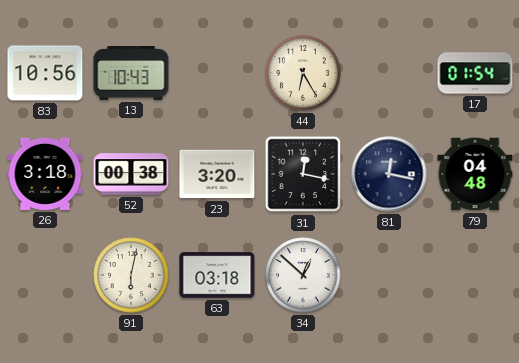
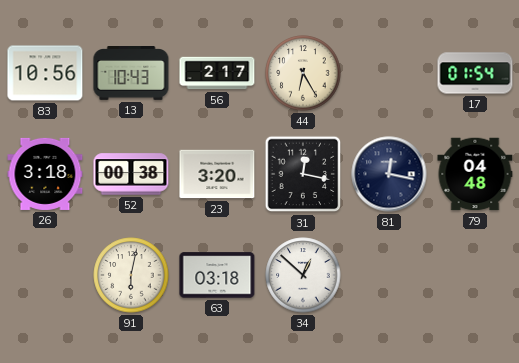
56: none -> 2:17
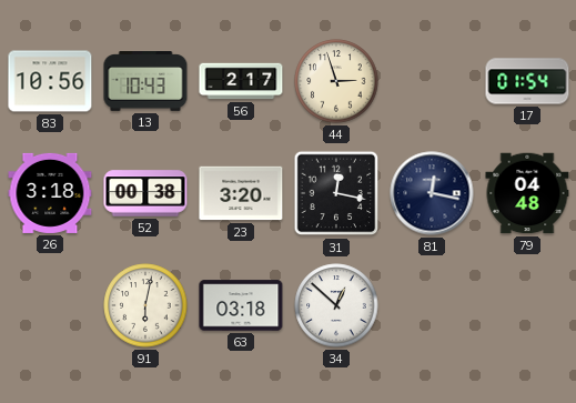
44: 6:25 -> 2:57
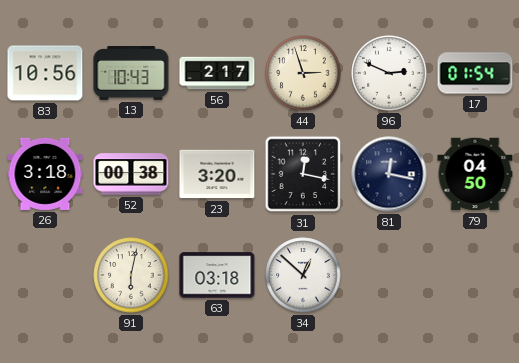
96: none -> 2:49
79: 04:48 -> 04:50
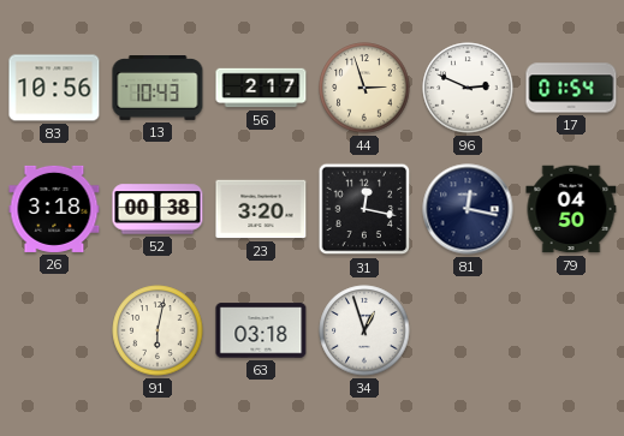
34: 12:52 -> 12:57
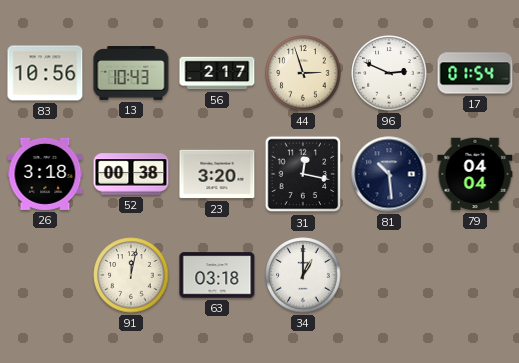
81: 12:17 -> 10:29
79: 04:50 -> 04:04
91: 6:02 -> 12:02
34: 12:57 -> 1:00
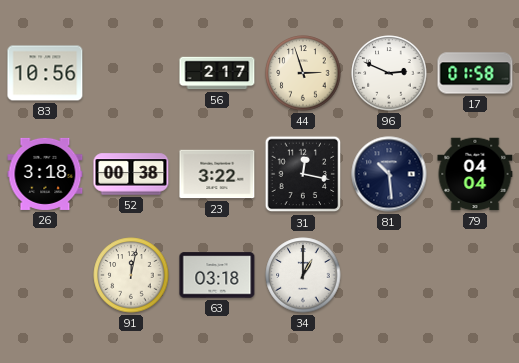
13: 10:43 -> none
17: 01:54 -> 01:58
23: 3:20 -> 3:22
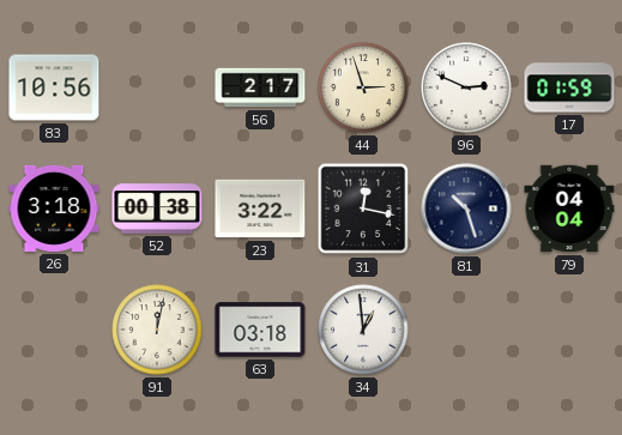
17: 01:58 -> 01:59
81: 10:29 -> 10:27
34: 1:00 -> 12:59
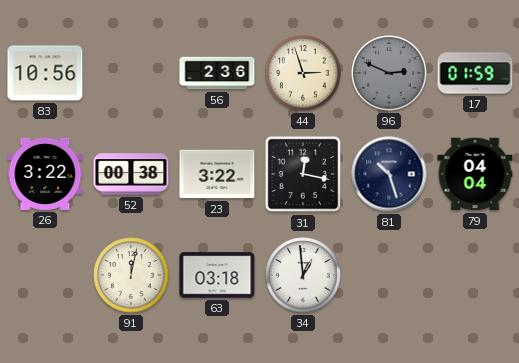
56: 2:17 -> 2:36
96 dial: white -> grey
26: 3:18 -> 3:22
